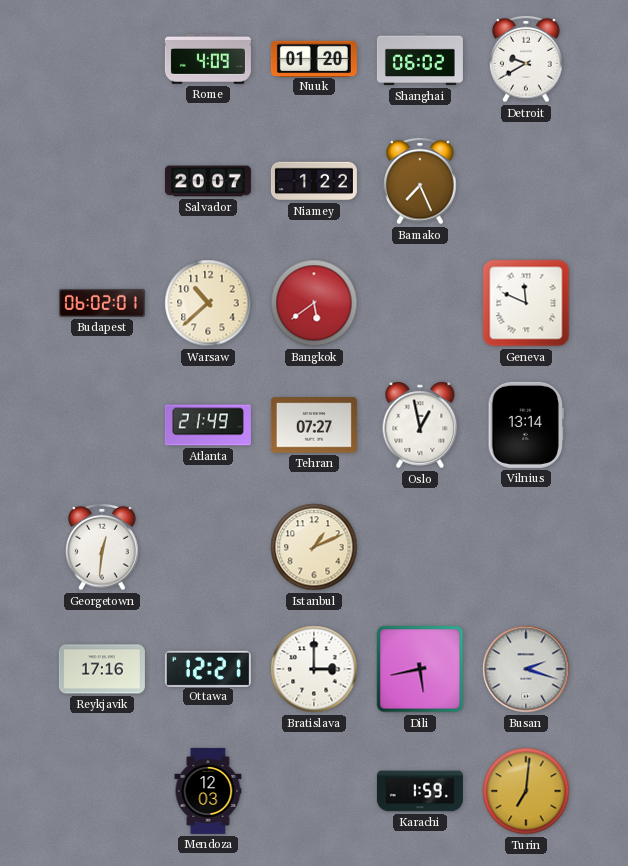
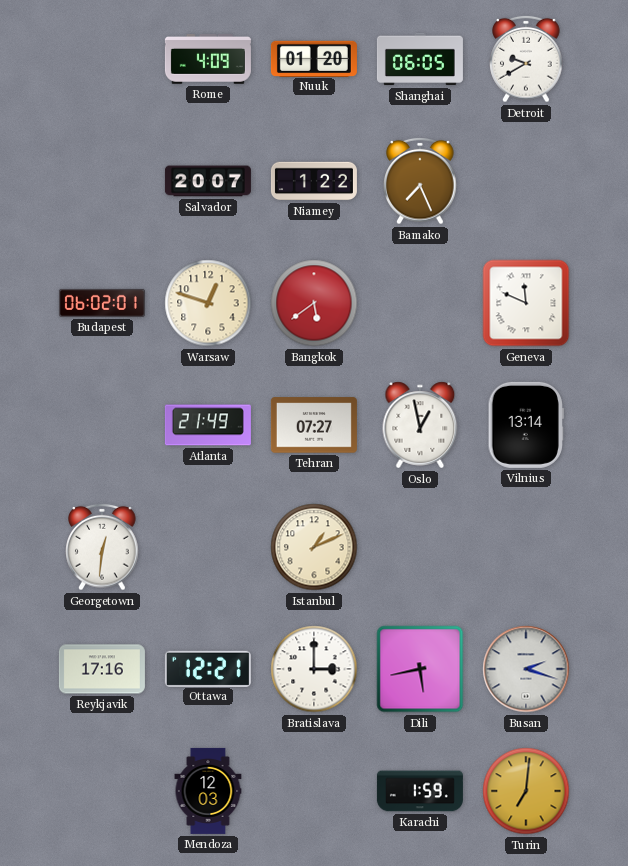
Shanghai: 06:02 -> 06:05
Warsaw: 10:38 -> 12:48
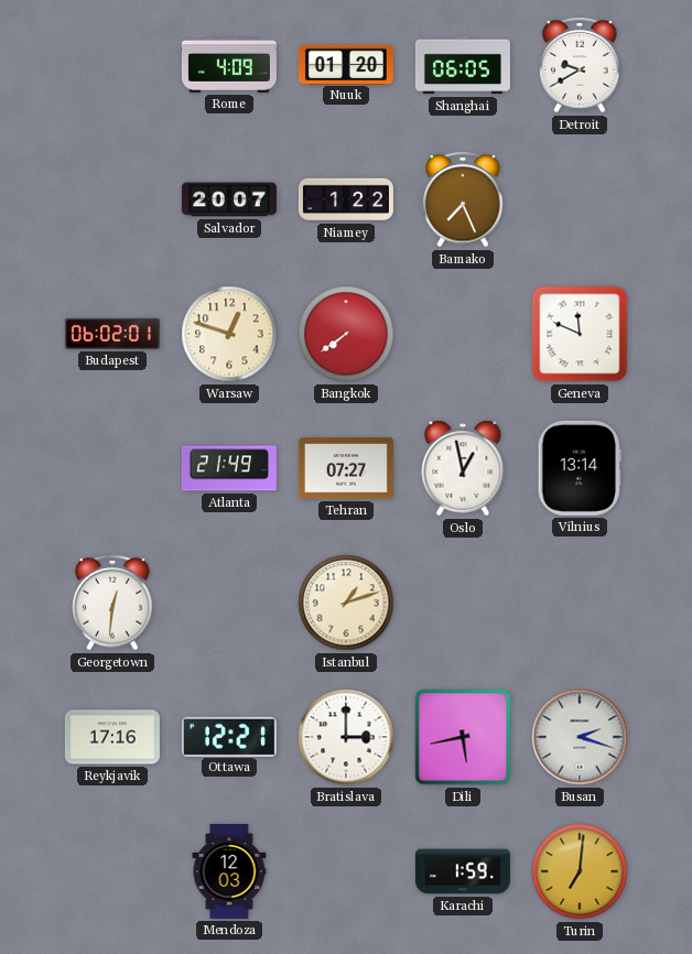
Bangkok: 5:39 -> 7:39
Istanbul: 1:11 -> 1:12
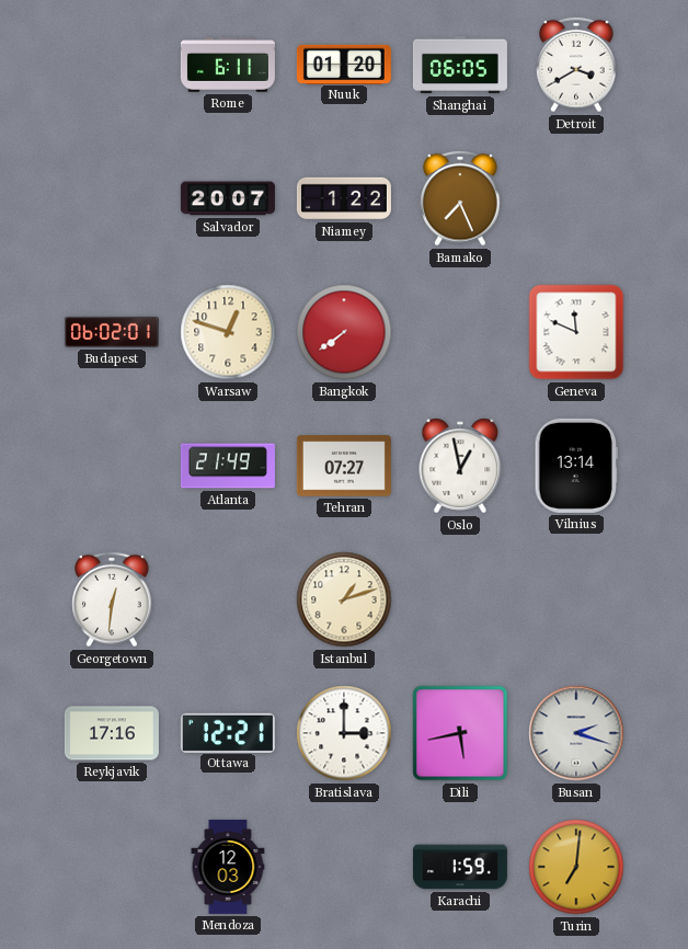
Rome: 4:09 -> 6:11
Detroit: 9:40 -> 3:40
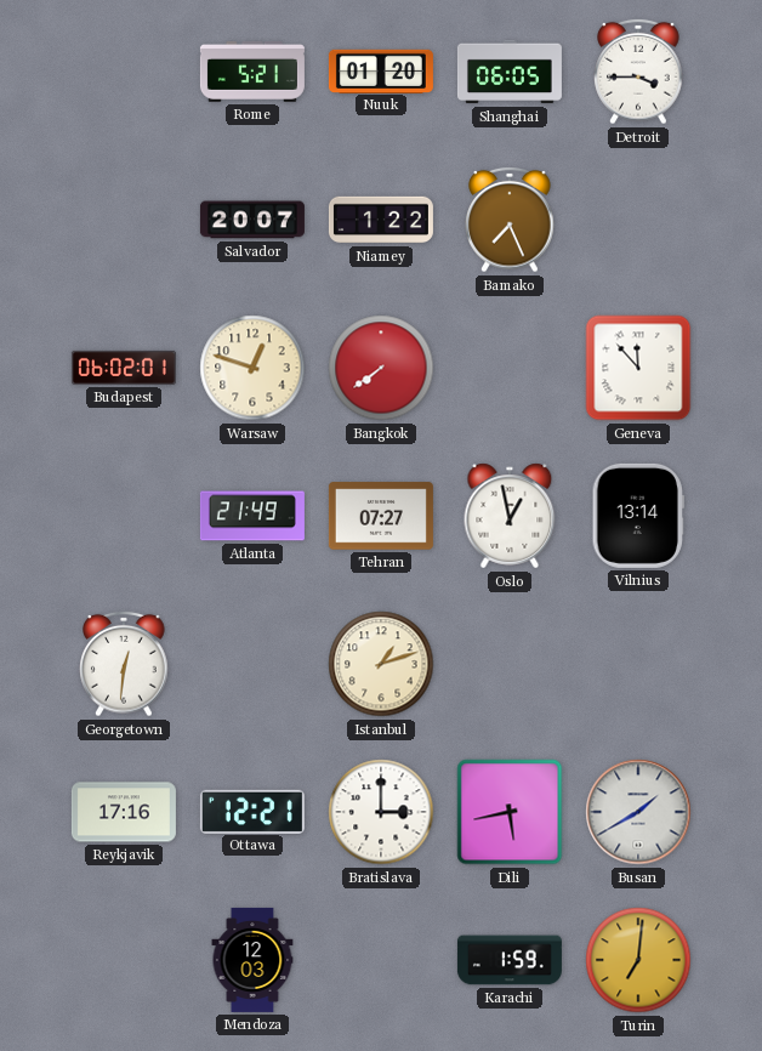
Rome: 6:11 -> 5:21
Detroit: 3:40 -> 3:45
Geneva: 11:49 -> 11:53
Busan: 2:18 -> 1:40
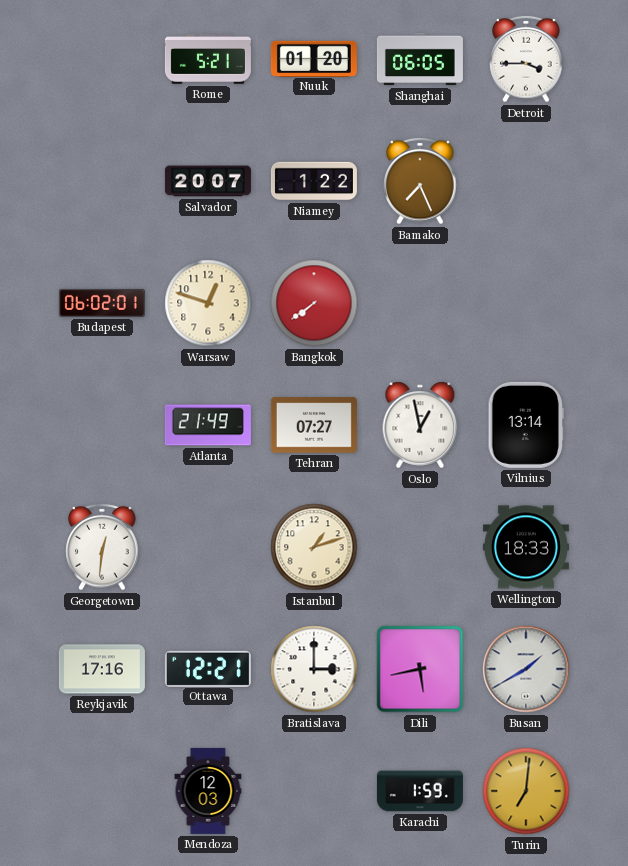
Geneva: 11:53 -> none
Wellington: none -> 18:33
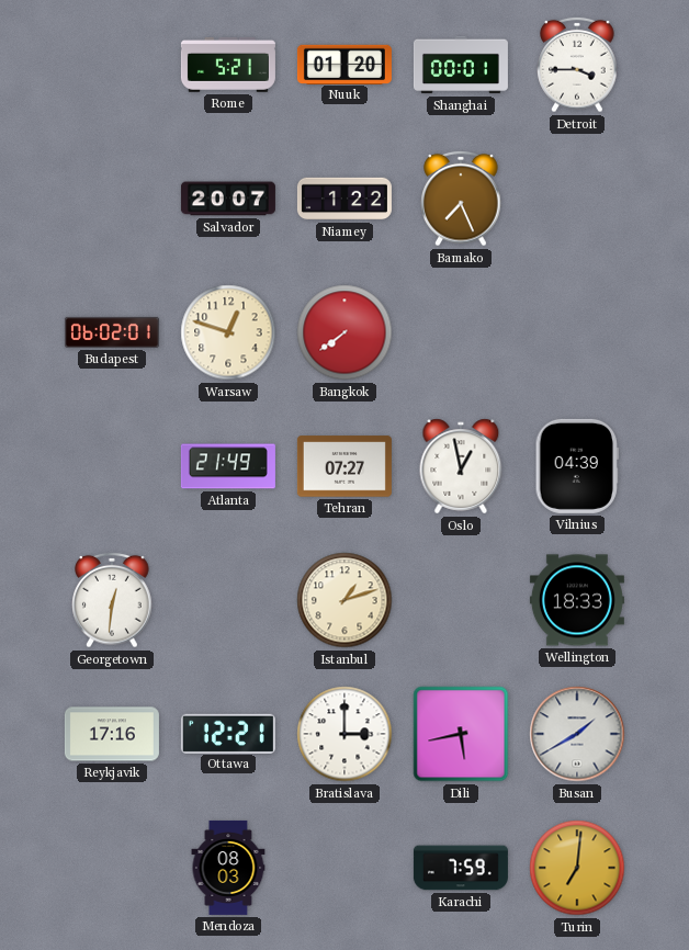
Shanghai: 06:05 -> 00:01
Vilnius: 13:14 -> 04:39
Mendoza: 12:03 -> 08:03
Karachi: 1:59 -> 7:59
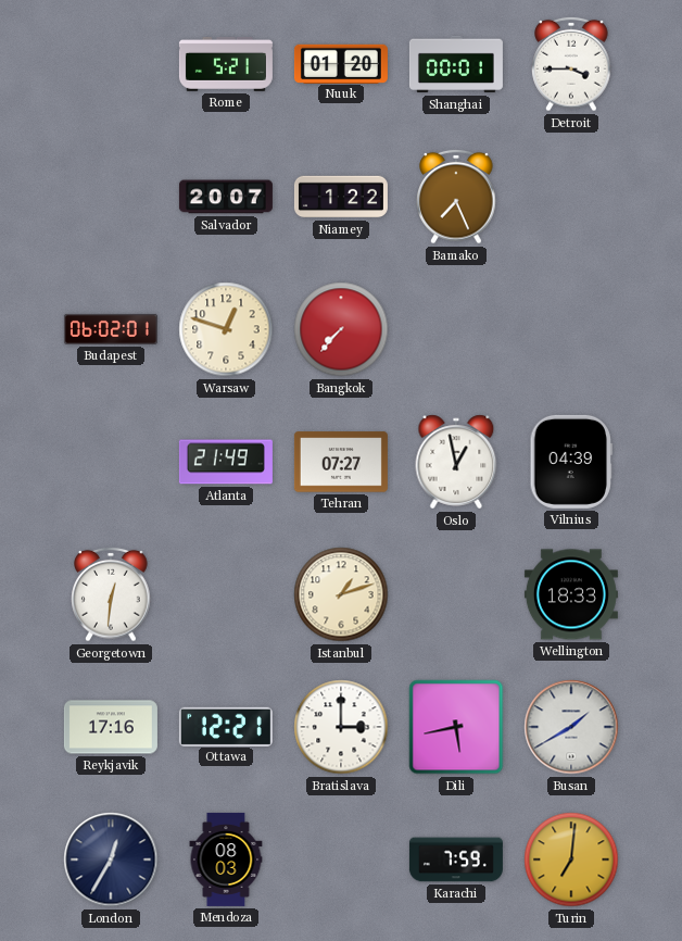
Bangkok: 7:39 -> 7:37
London: none -> 12:35
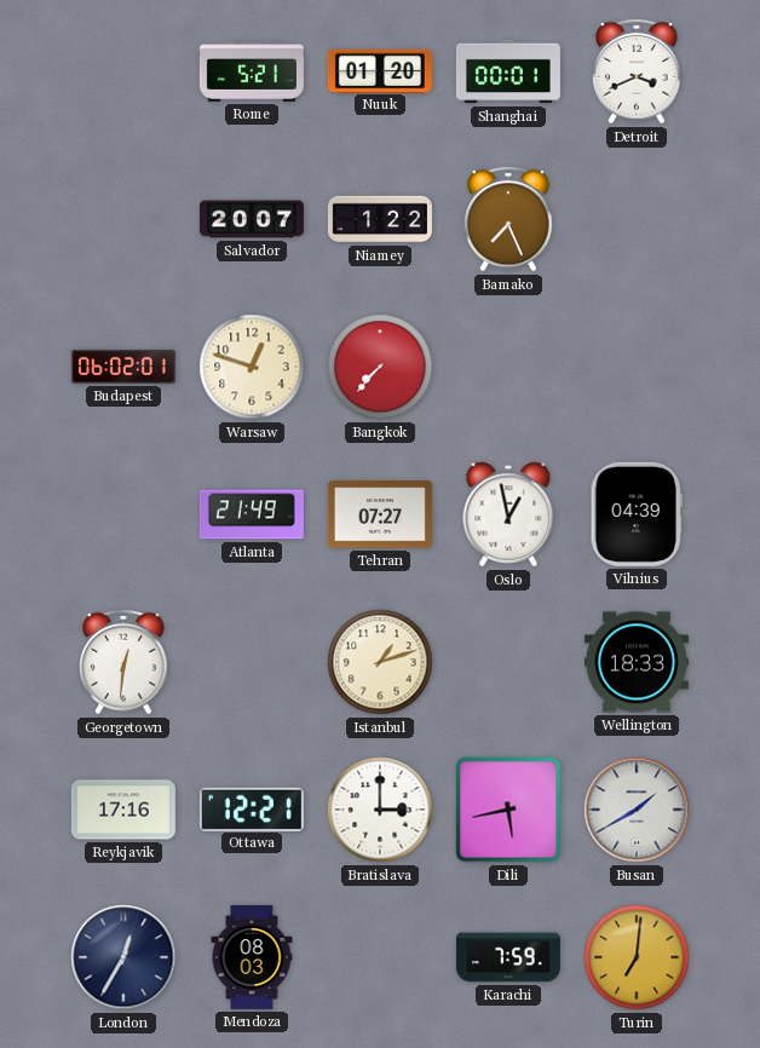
Detroit: 3:45 -> 3:41
